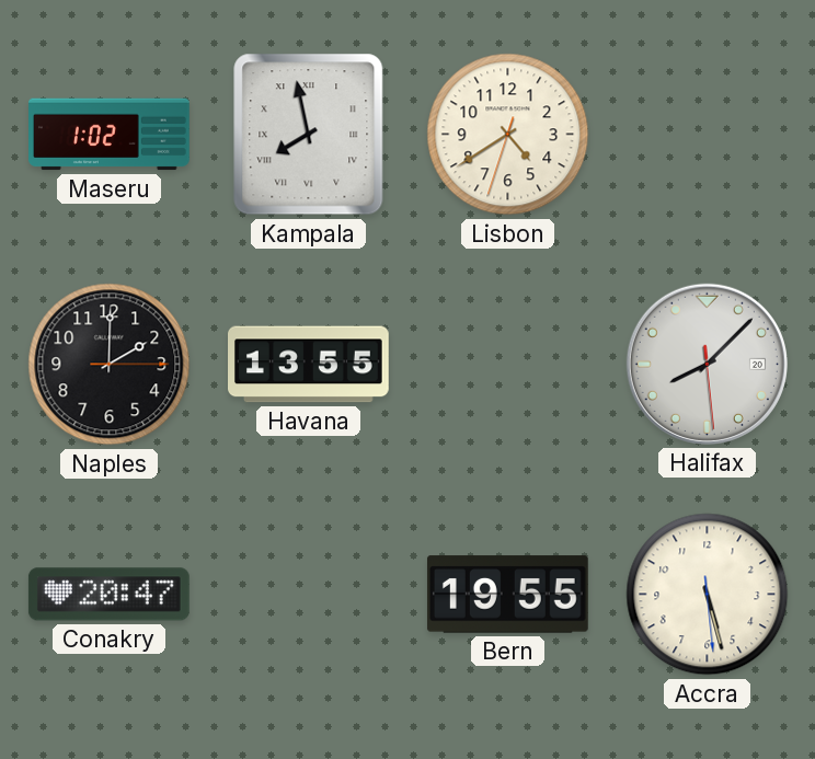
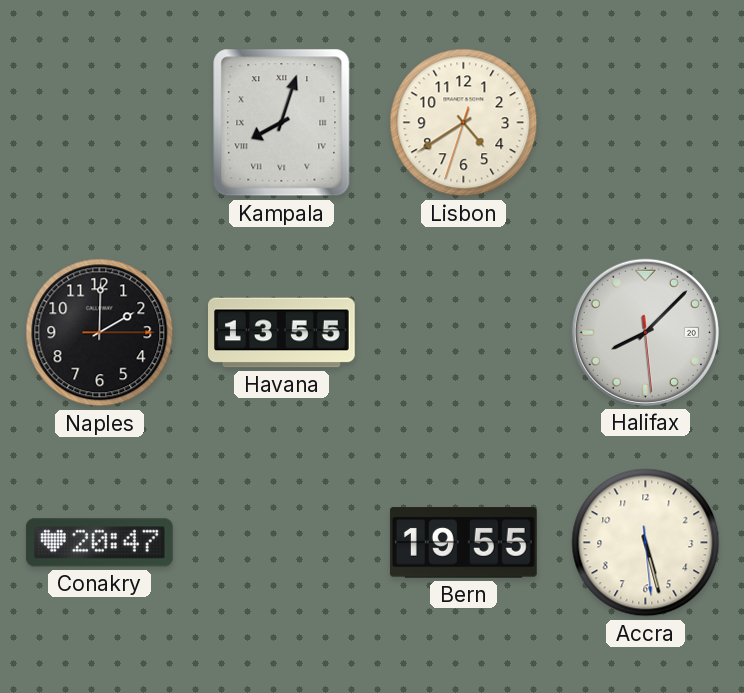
Maseru: 1:02 -> none
Kampala: 7:58 -> 8:03
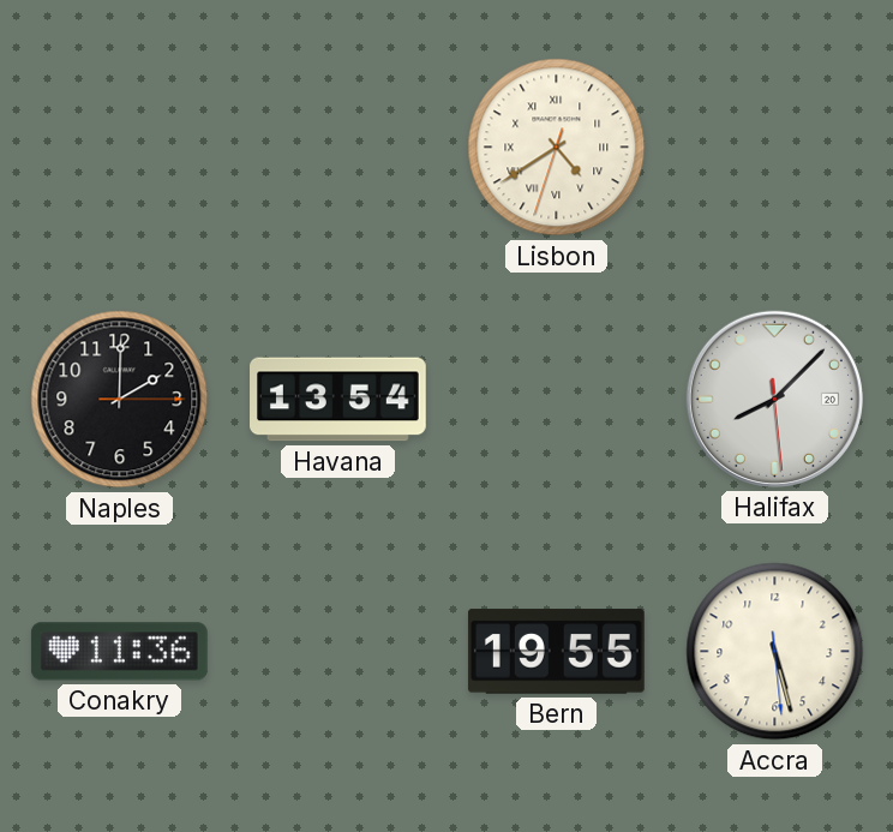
Kampala: 8:03 -> none
Lisbon numerals: Arabic -> Roman
Havana: 13:55 -> 13:54
Conakry: 20:47 -> 11:36
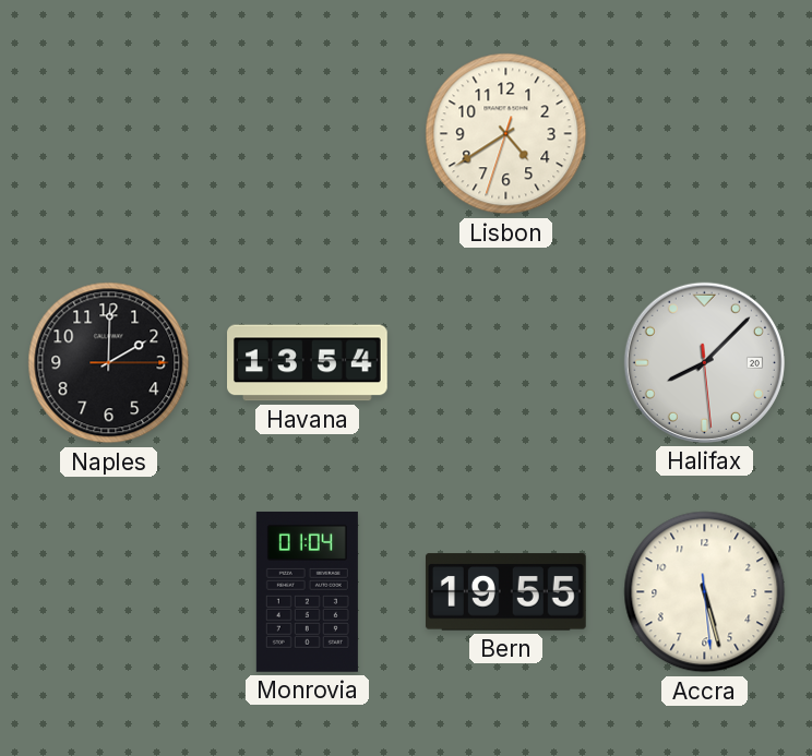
Lisbon numerals: Roman -> Arabic
Conakry: 11:36 -> none
Monrovia: none -> 01:04
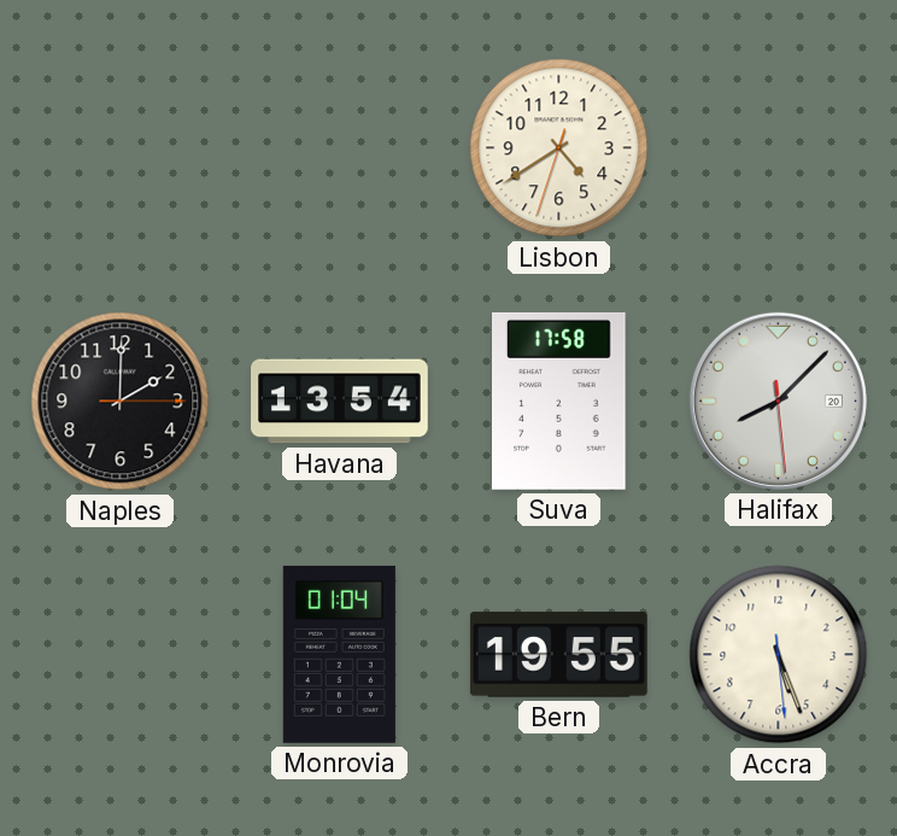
Suva: none -> 17:58
Accra: 5:27 -> 5:26
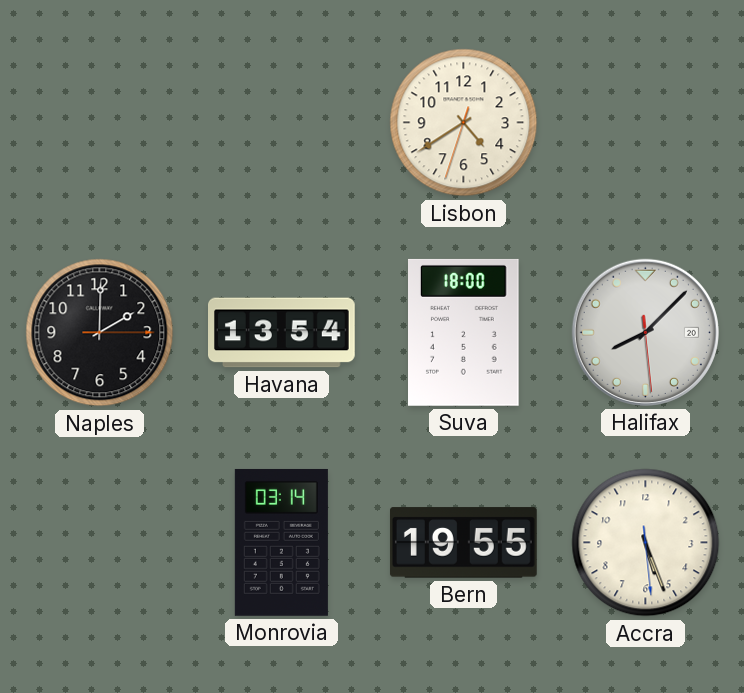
Suva: 17:58 -> 18:00
Monrovia: 01:04 -> 03:14
